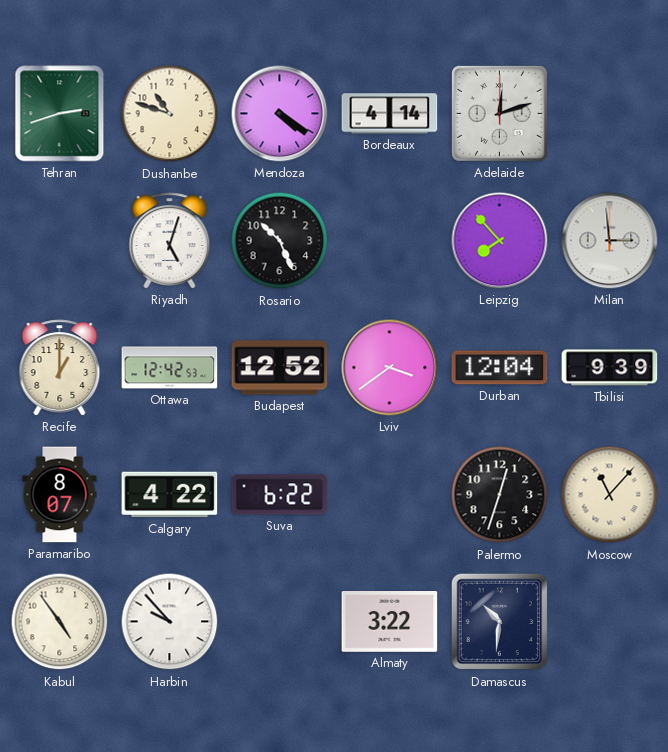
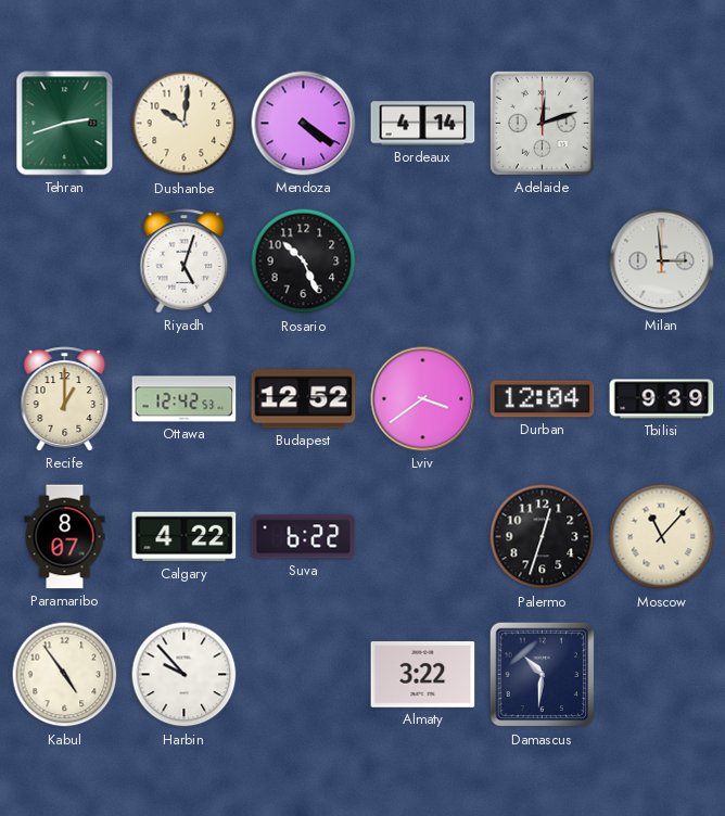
Dushanbe: 10:48 -> 10:01
Leipzig: 7:53 -> none
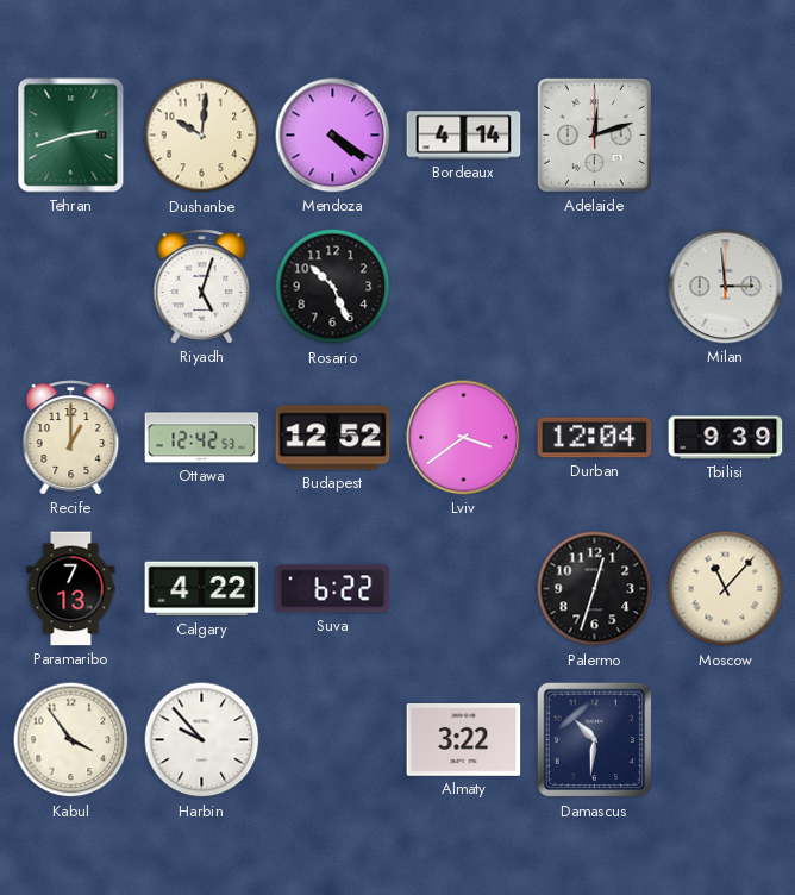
Paramaribo: 8:07 -> 7:13
Kabul: 4:54 -> 3:54
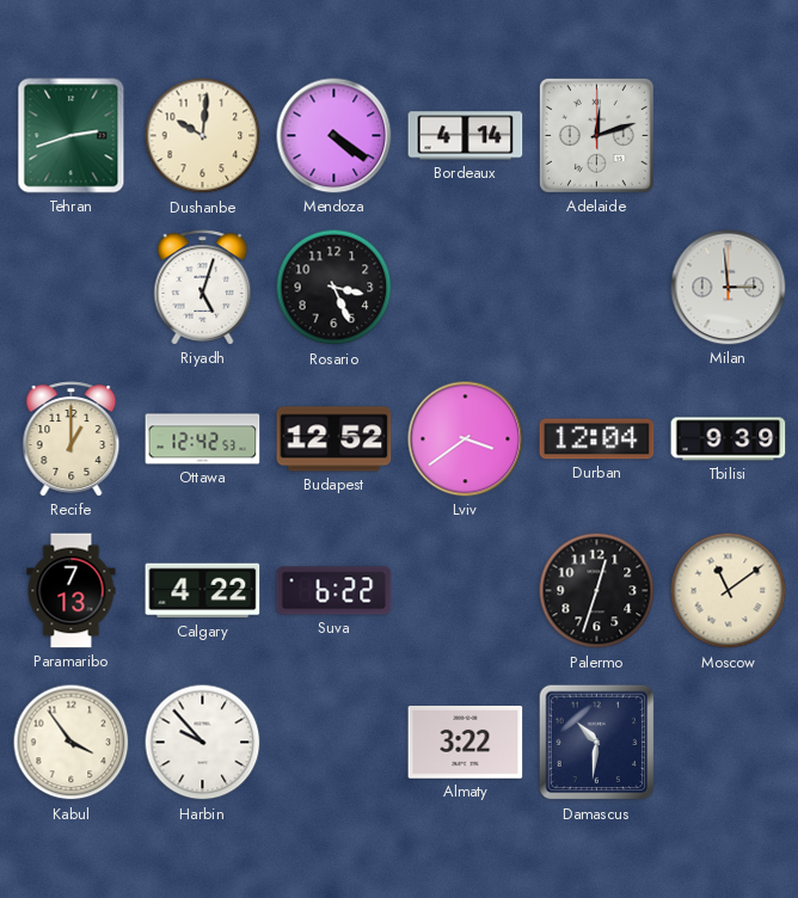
Rosario: 10:26 -> 3:26
Moscow: 11:07 -> 11:09
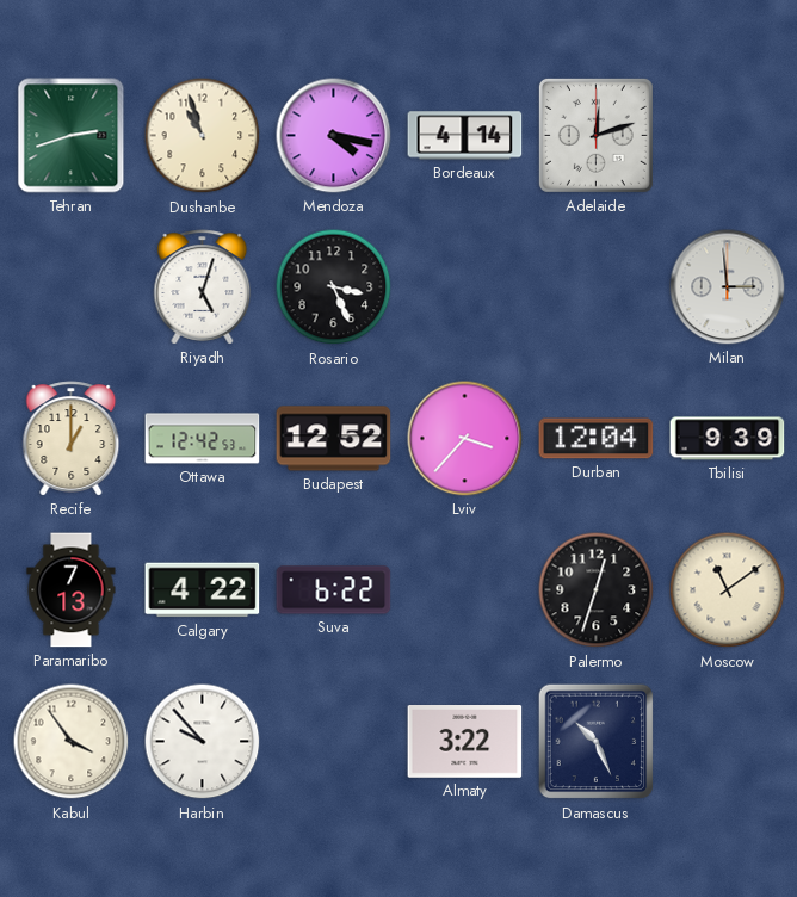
Dushanbe: 10:01 -> 10:57
Mendoza: 4:21 -> 4:17
Lviv: 3:39 -> 3:37
Damascus: 10:31 -> 10:26
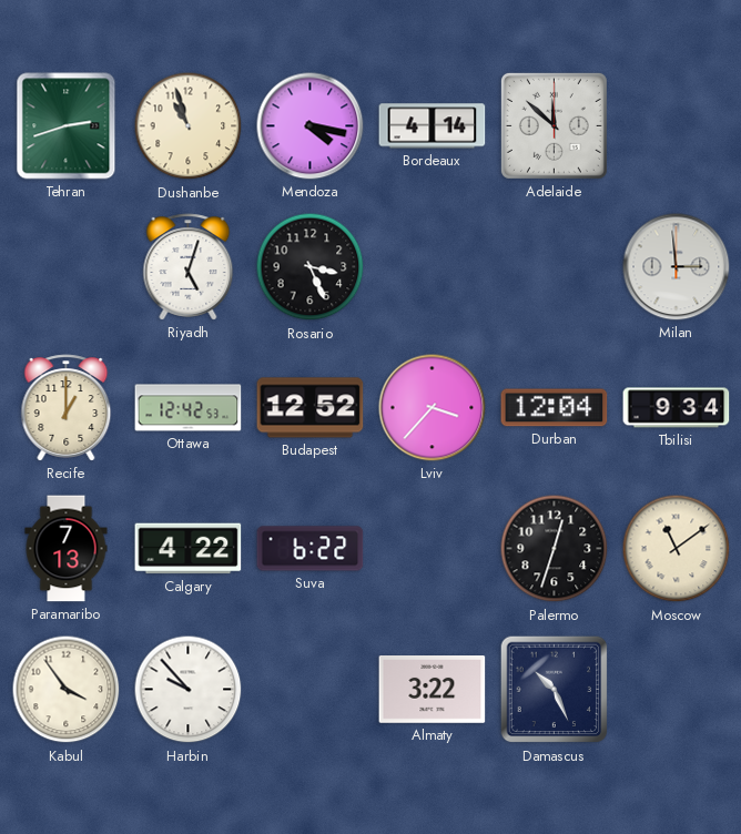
Adelaide: 12:12 -> 11:52
Tbilisi: 9:39 -> 9:34
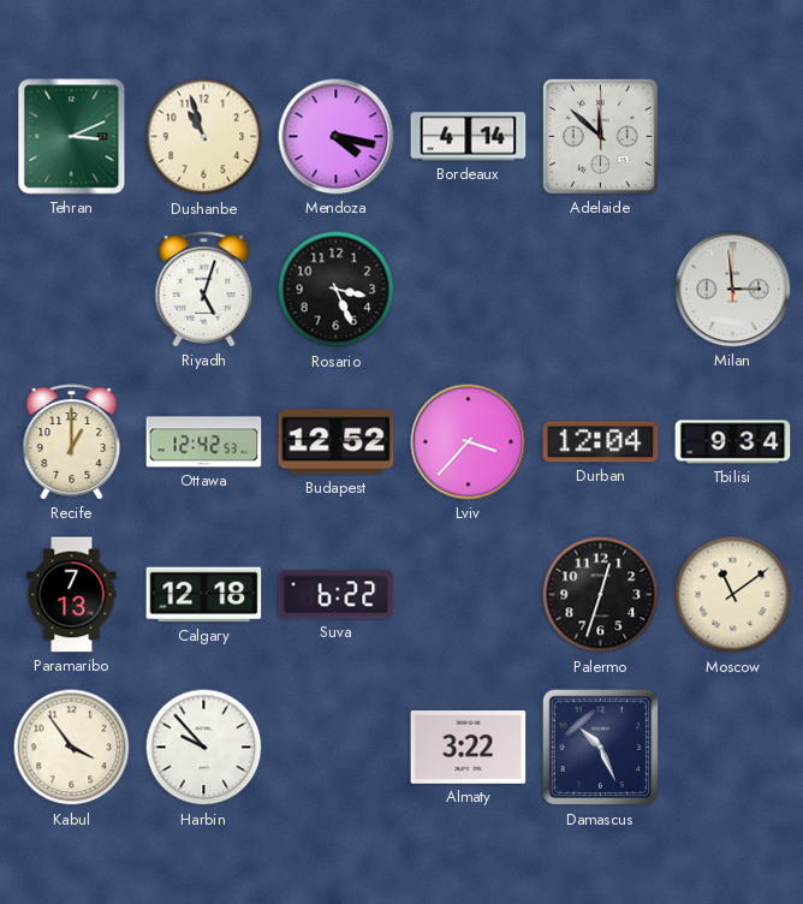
Tehran: 2:42 -> 3:11
Calgary: 4:22 -> 12:18
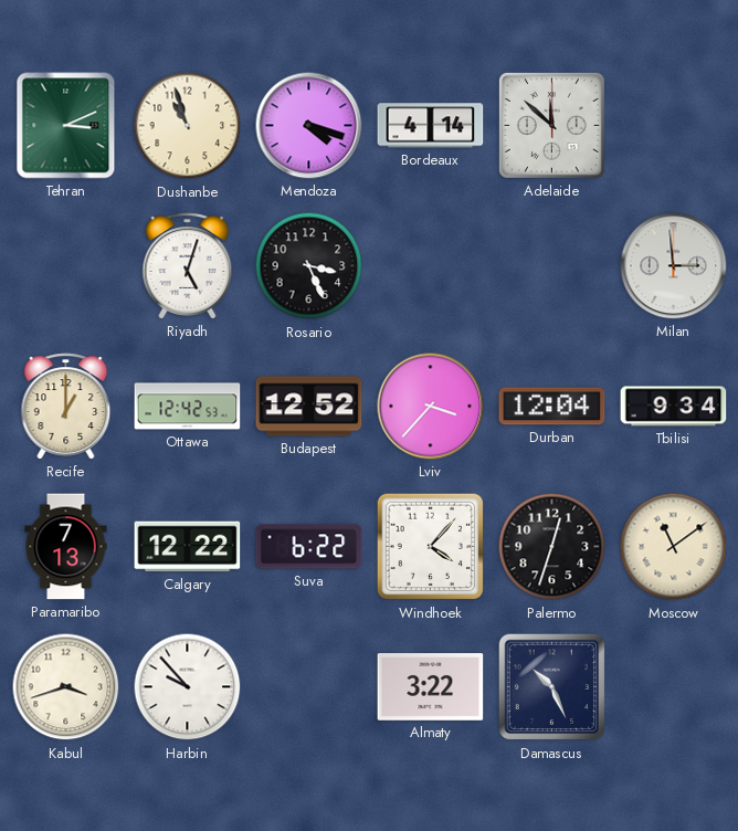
Mendoza: 4:17 -> 4:18
Calgary: 12:18 -> 12:22
Windhoek: none -> 4:07
Kabul: 3:54 -> 3:42
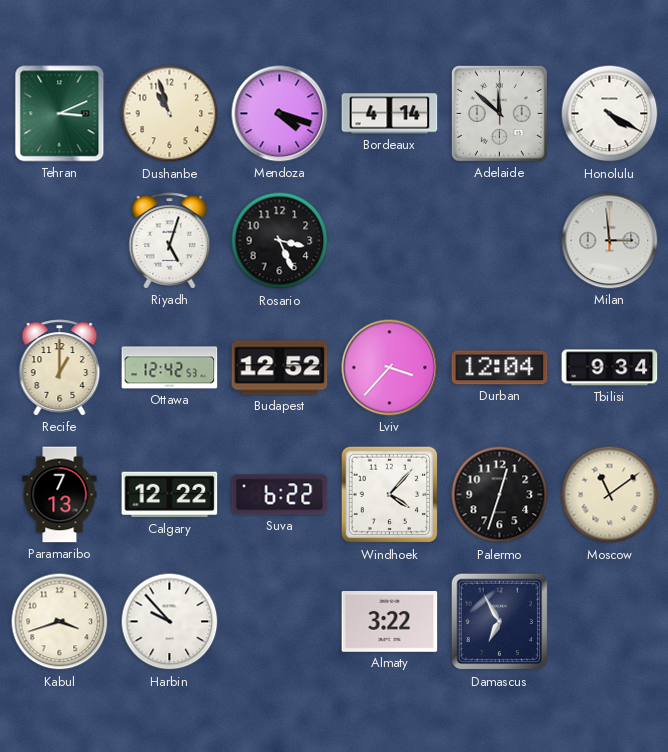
Honolulu: none -> 4:20
Damascus: 10:26 -> 6:55
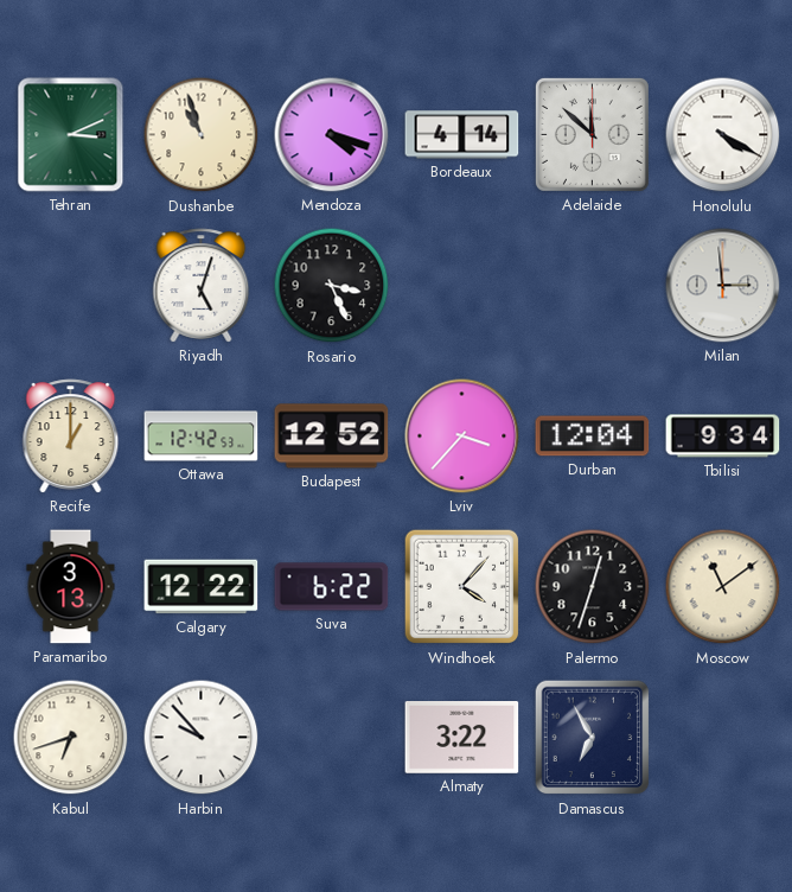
Paramaribo: 7:13 -> 3:13
Kabul: 3:42 -> 6:42
